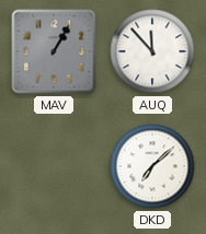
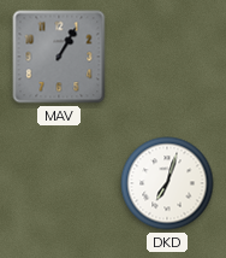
AUQ: 11:53 -> none
DKD: 7:08 -> 7:03
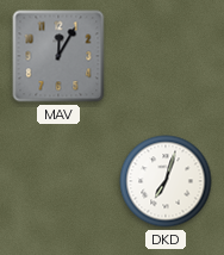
MAV: 1:05 -> 12:05
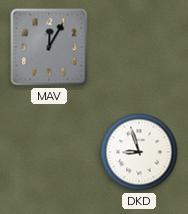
DKD: 7:03 -> 8:57
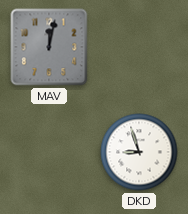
MAV: 12:05 -> 12:02
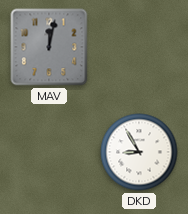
DKD: 8:57 -> 8:55
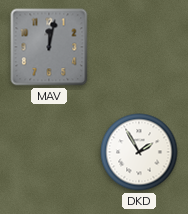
DKD: 8:55 -> 1:55
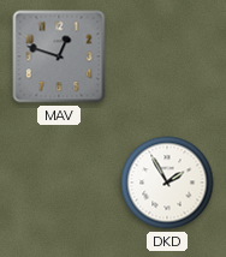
MAV: 12:02 -> 12:48
